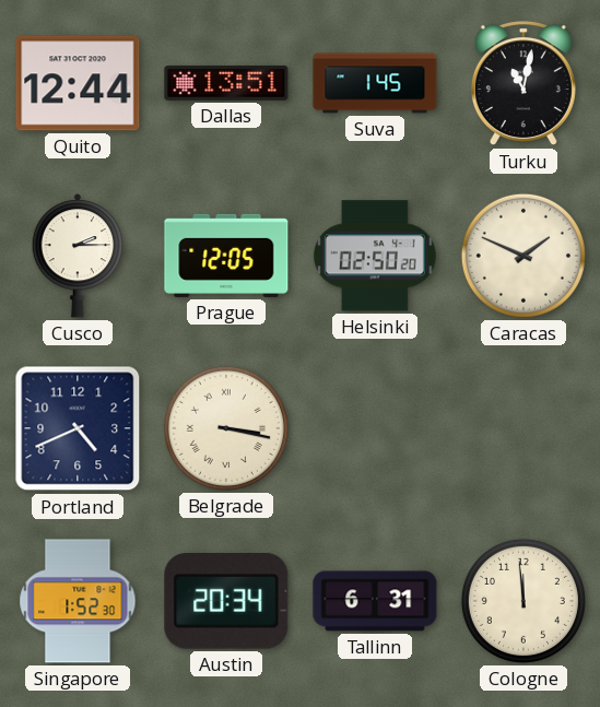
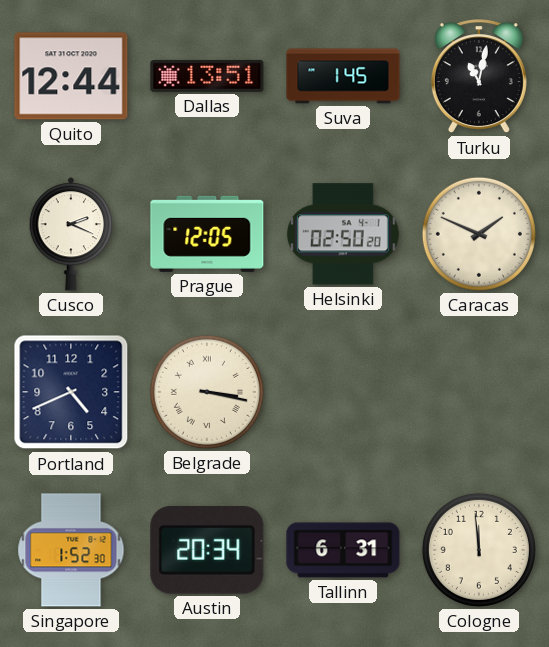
Cusco: 2:15 -> 2:19
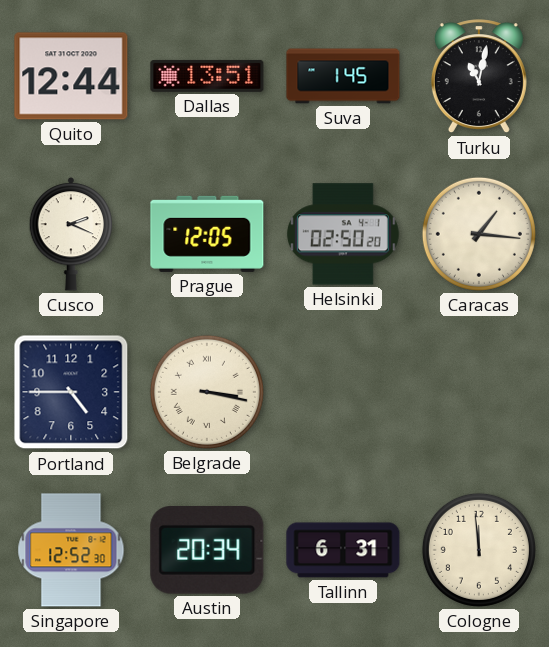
Caracas: 1:49 -> 1:16
Portland: 4:41 -> 4:45
Singapore: 1:52 -> 12:52
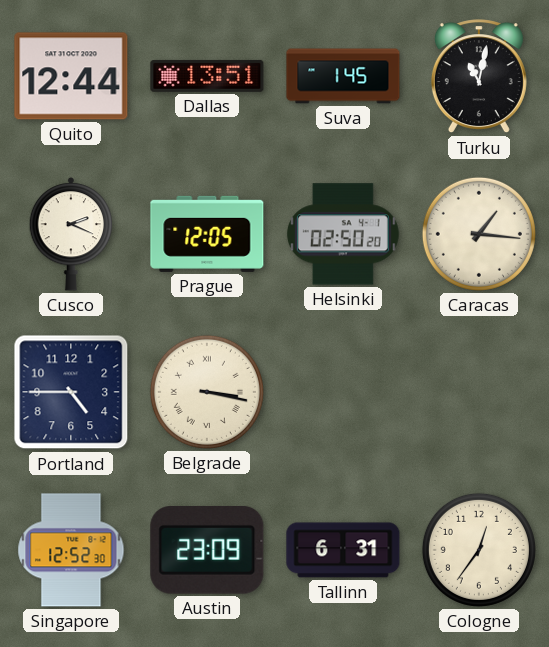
Austin: 20:34 -> 23:09
Cologne: 11:59 -> 12:36
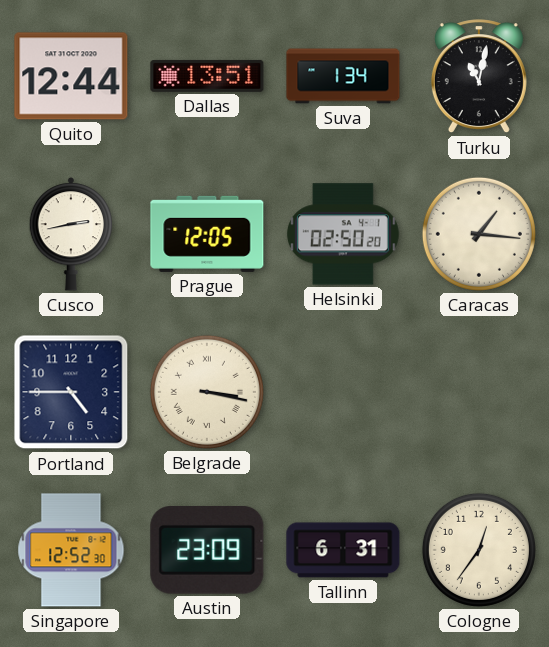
Suva: 1:45 -> 1:34
Cusco: 2:19 -> 2:43
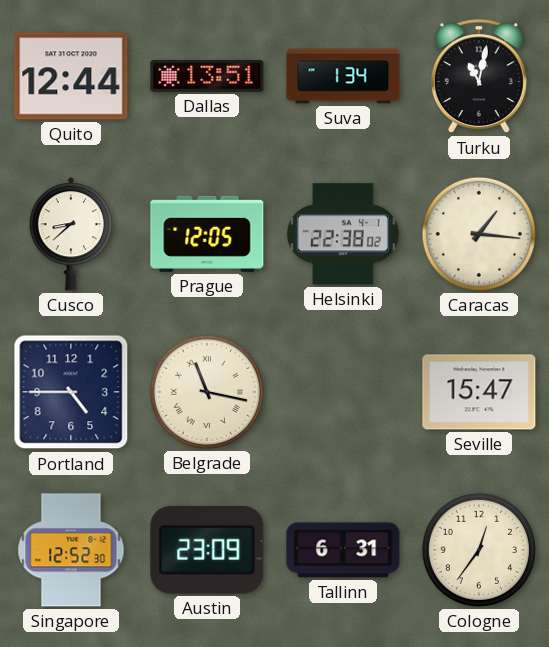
Cusco: 2:43 -> 8:38
Helsinki: 02:50 -> 22:38
Belgrade: 3:17 -> 11:17
Seville: none -> 15:47
